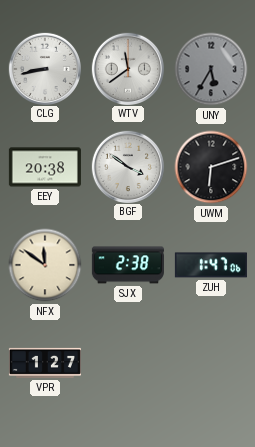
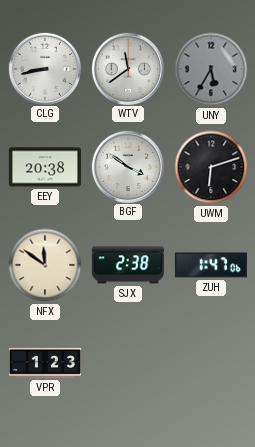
VPR: 1:27 -> 1:23
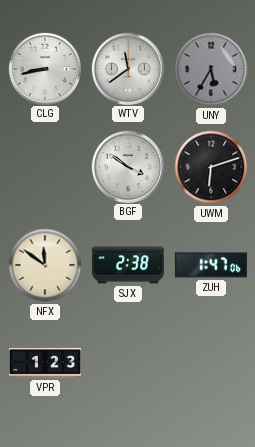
EEY: 20:38 -> none
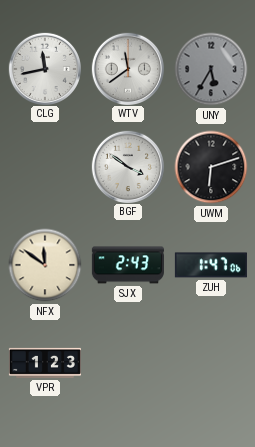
CLG: 8:43 -> 11:43
SJX: 2:38 -> 2:43
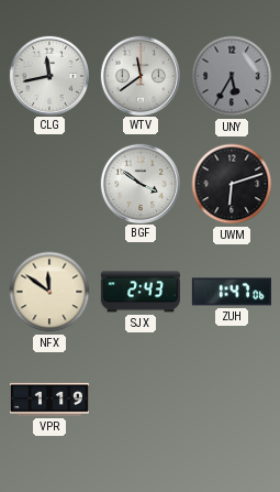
VPR: 1:23 -> 1:19
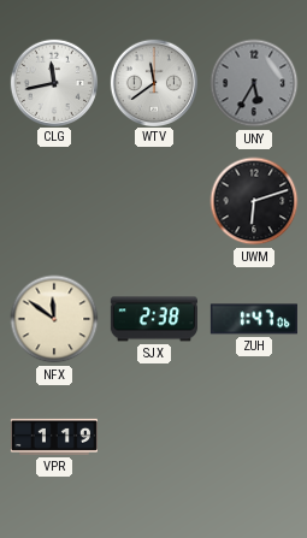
BGF: 3:51 -> none
SJX: 2:43 -> 2:38
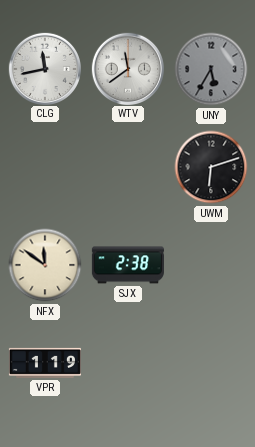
ZUH: 1:47 -> none
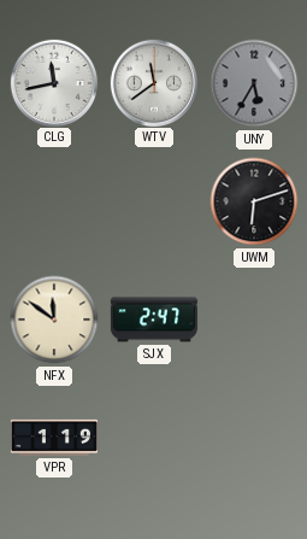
SJX: 2:38 -> 2:47
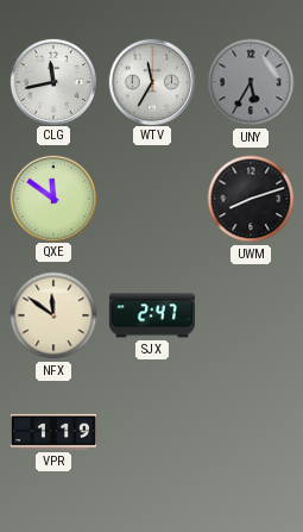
WTV: 11:39 -> 11:35
QXE: none -> 11:51
UWM: 6:12 -> 8:12
